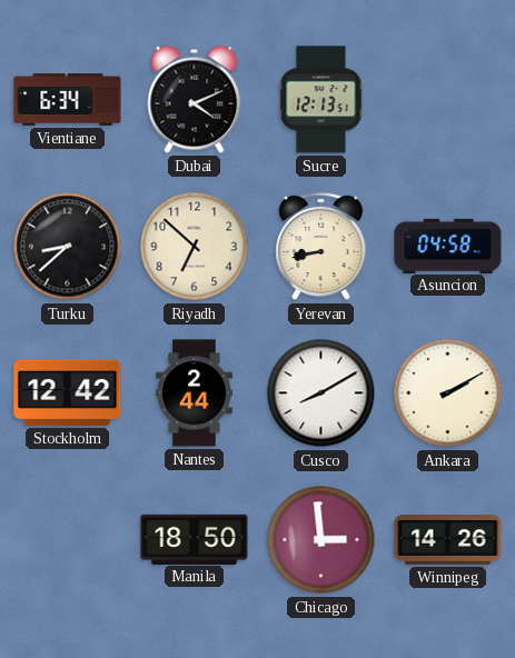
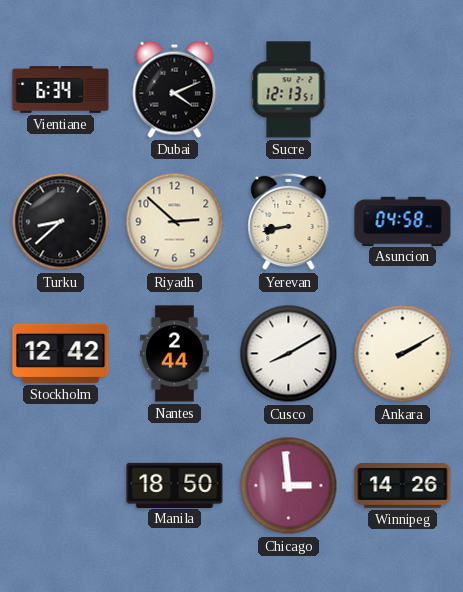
Riyadh: 6:52 -> 2:52
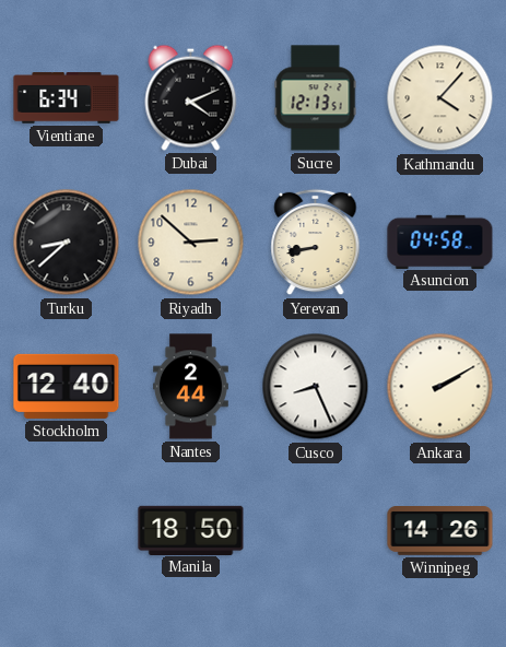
Kathmandu: none -> 4:07
Stockholm: 12:42 -> 12:40
Cusco: 8:10 -> 8:26
Chicago: 2:59 -> none
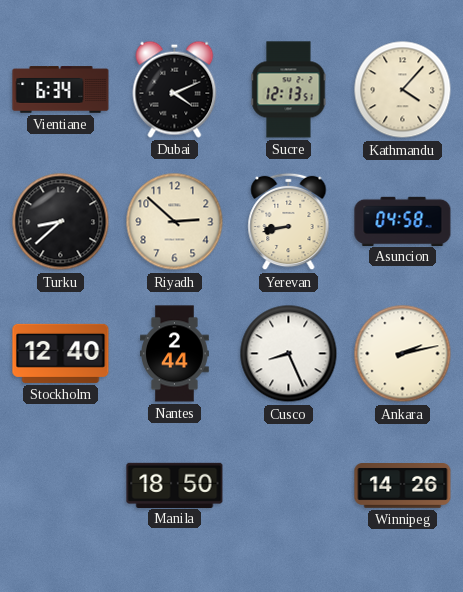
Ankara: 2:10 -> 2:13
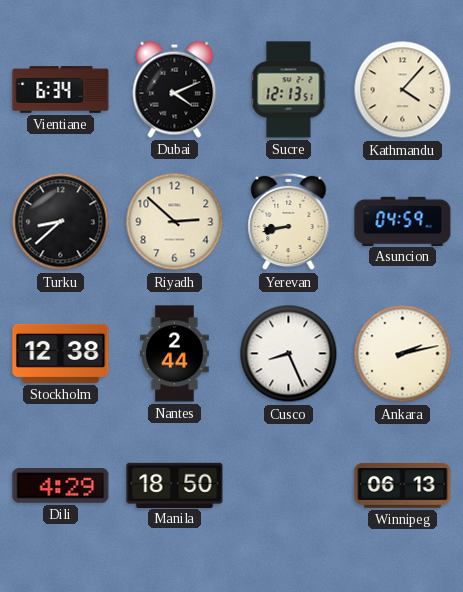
Asuncion: 04:58 -> 04:59
Stockholm: 12:40 -> 12:38
Dili: none -> 4:29
Winnipeg: 14:26 -> 06:13
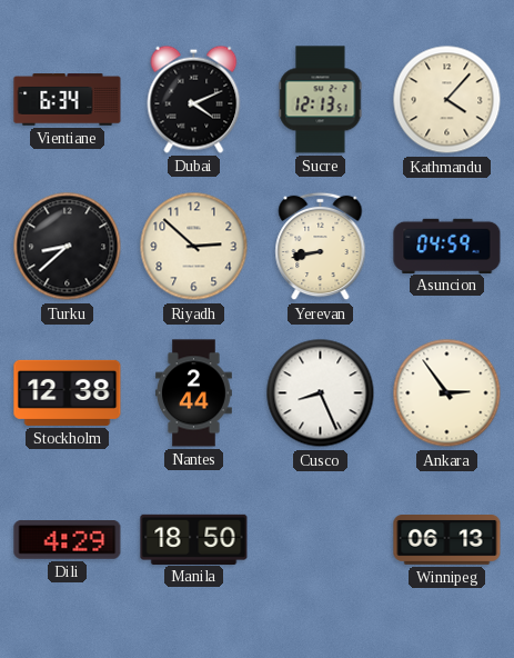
Ankara: 2:13 -> 2:54
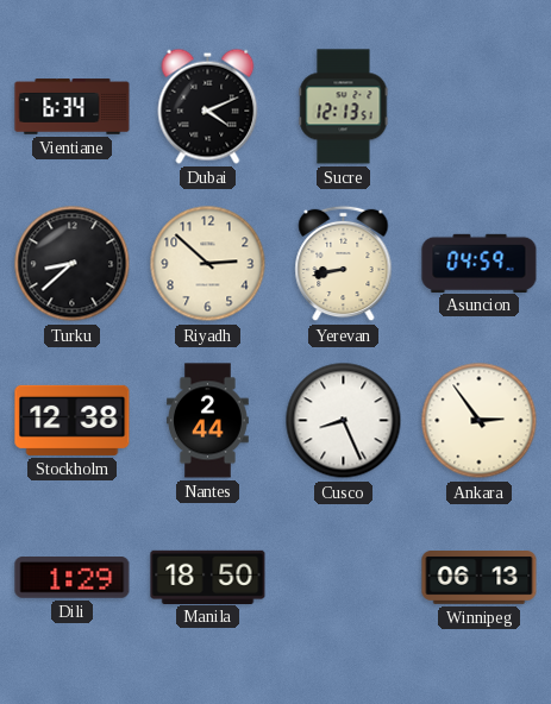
Kathmandu: 4:07 -> none
Dili: 4:29 -> 1:29
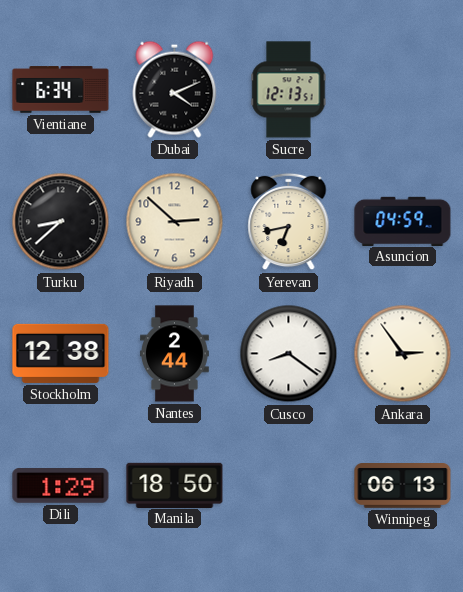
Yerevan: 8:43 -> 6:43
Cusco: 8:26 -> 8:21
